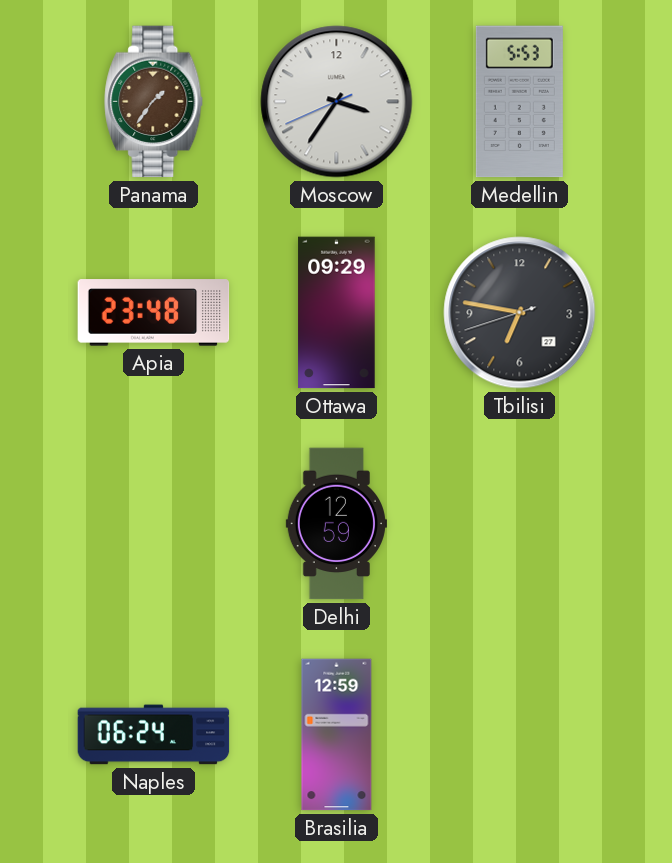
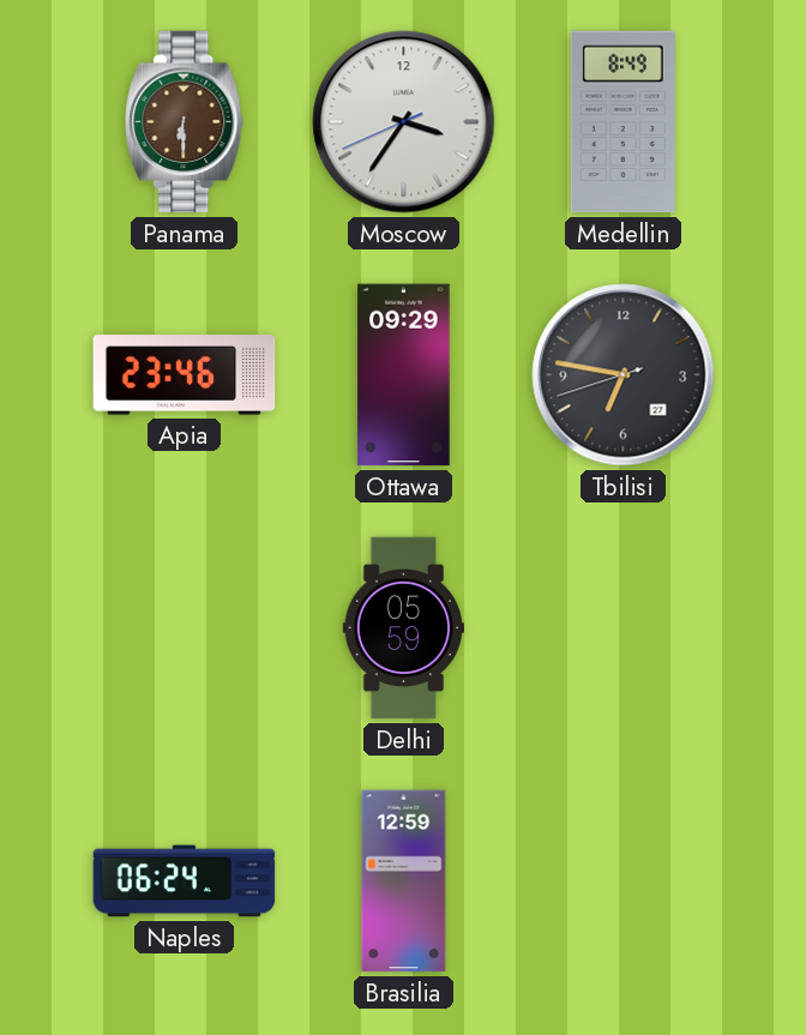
Panama: 1:36 -> 6:30
Medellin: 5:53 -> 8:49
Apia: 23:48 -> 23:46
Delhi: 12:59 -> 05:59
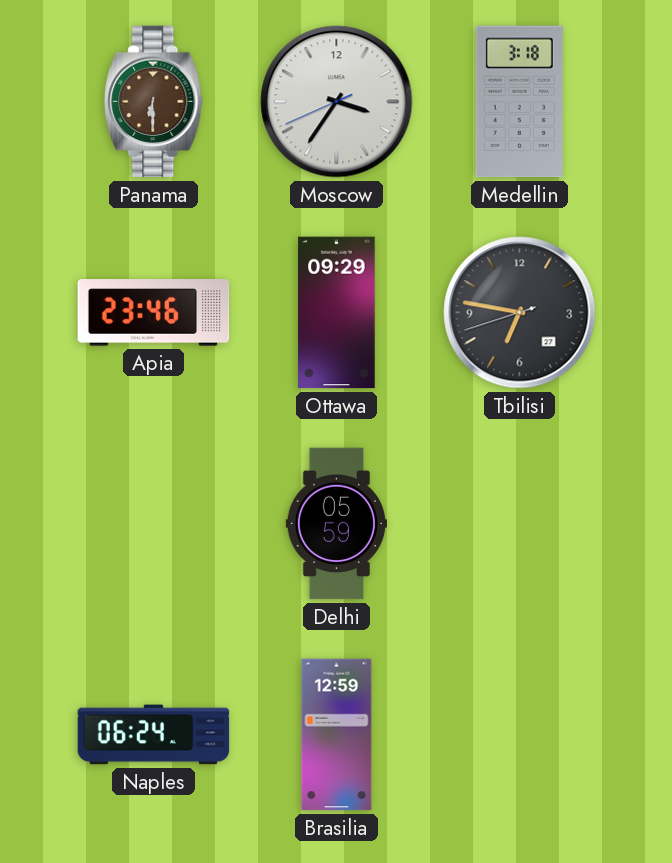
Medellin: 8:49 -> 3:18
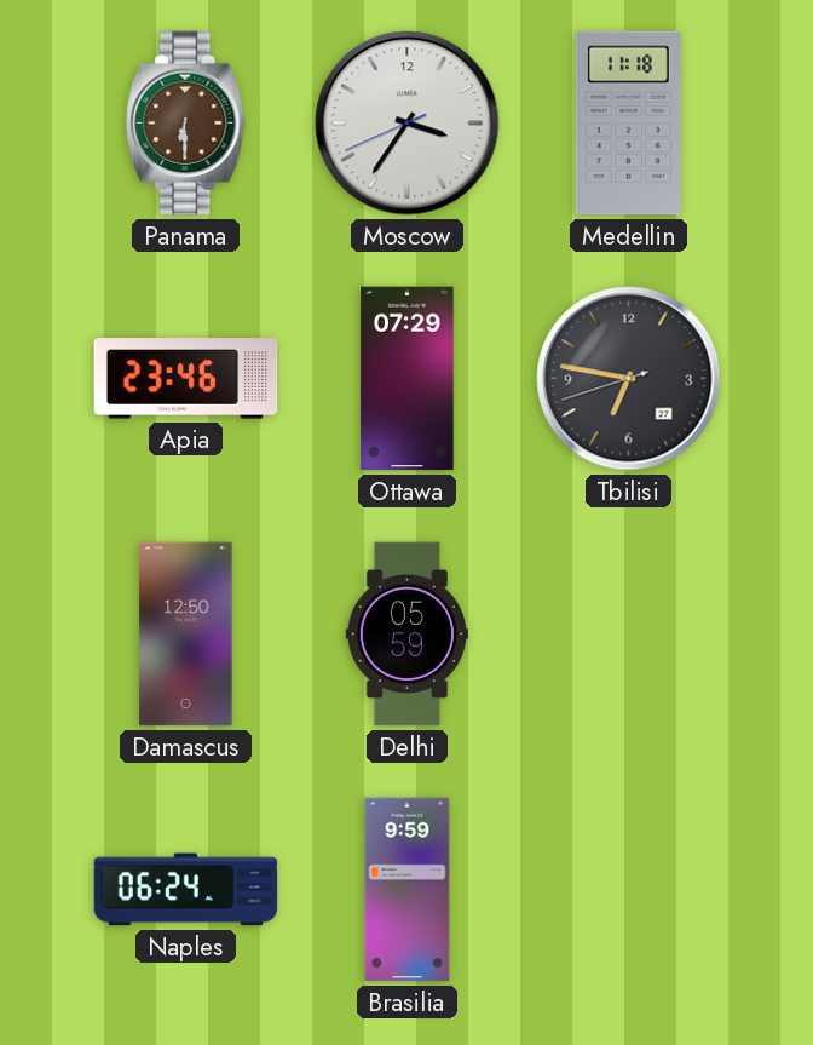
Medellin: 3:18 -> 11:18
Ottawa: 09:29 -> 07:29
Damascus: none -> 12:50
Brasilia: 12:59 -> 9:59
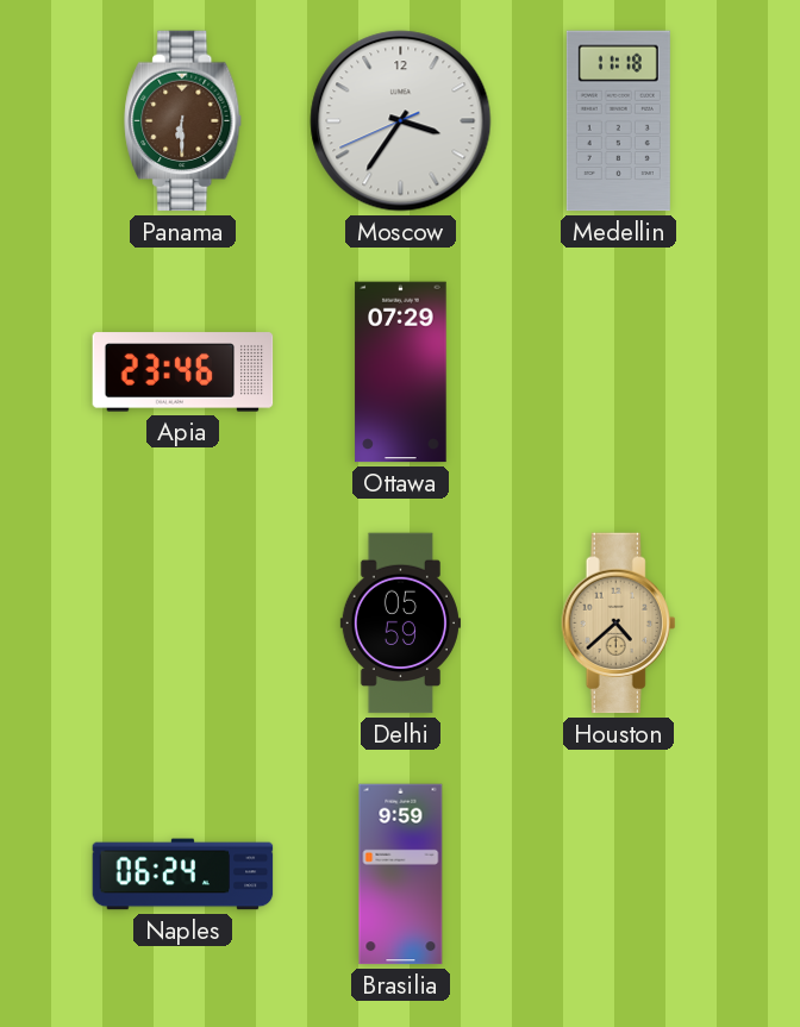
Tbilisi: 6:46 -> none
Damascus: 12:50 -> none
Houston: none -> 4:38
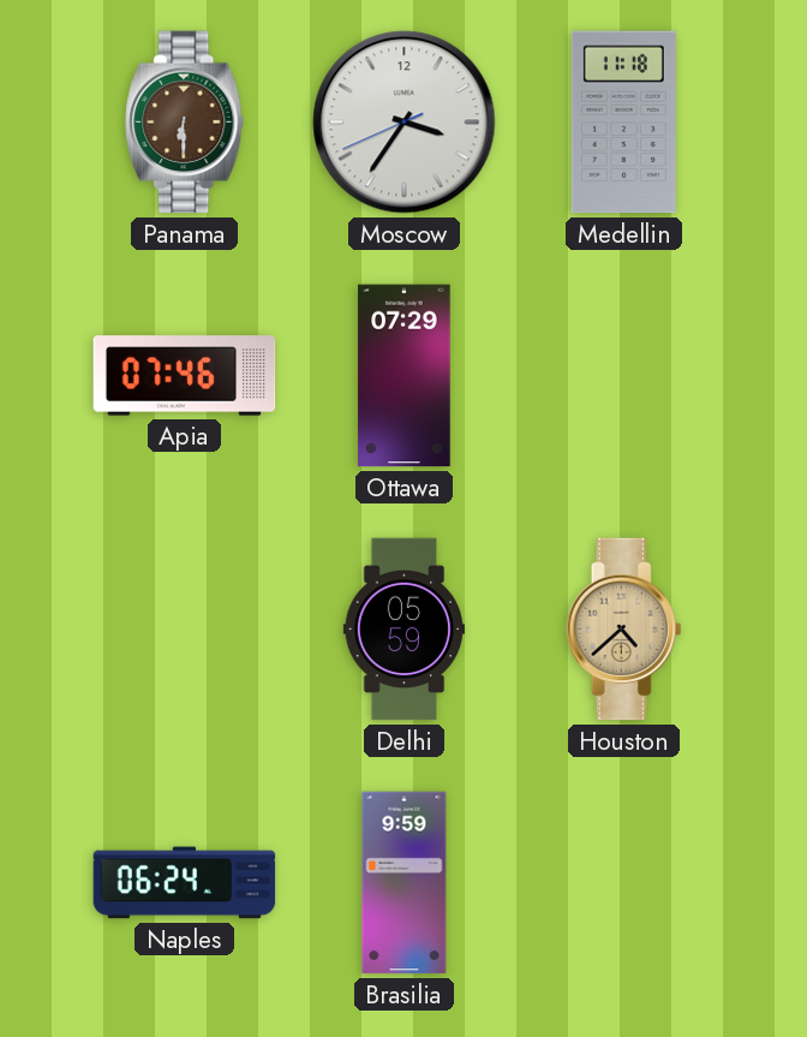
Apia: 23:46 -> 07:46
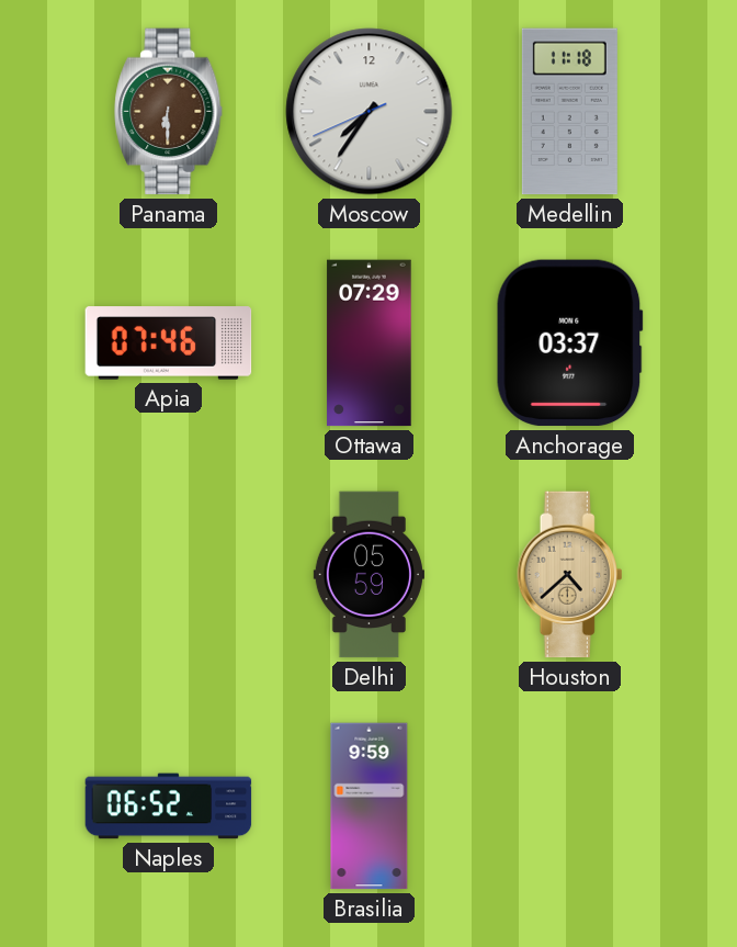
Moscow: 3:35 -> 7:35
Anchorage: none -> 03:37
Naples: 06:24 -> 06:52
